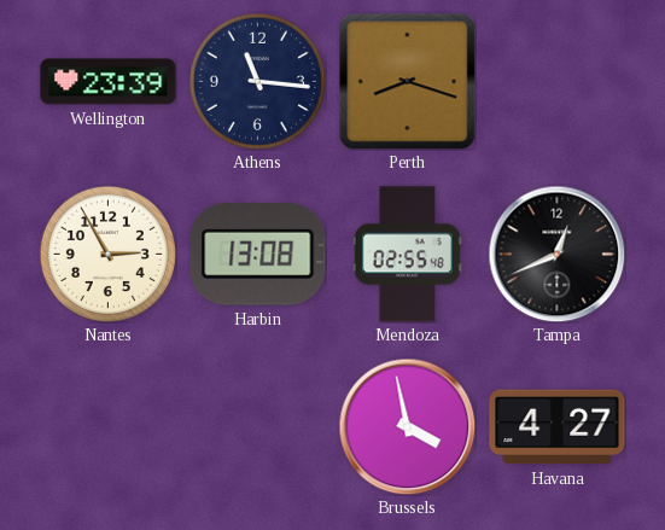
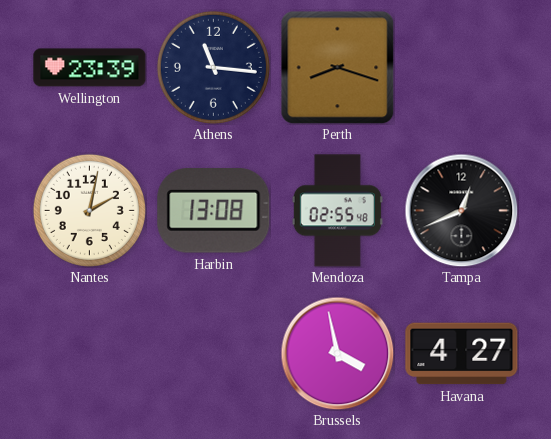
Nantes: 2:55 -> 2:02
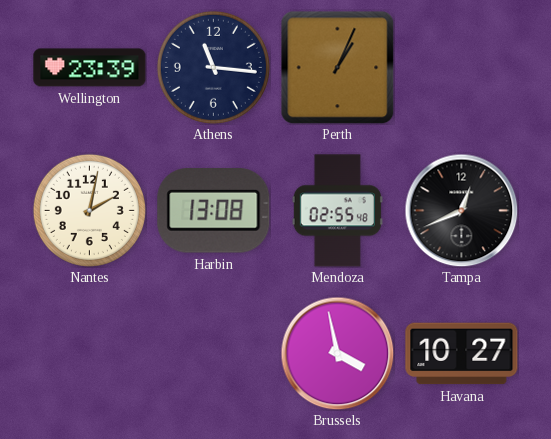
Perth: 8:18 -> 1:04
Havana: 4:27 -> 10:27
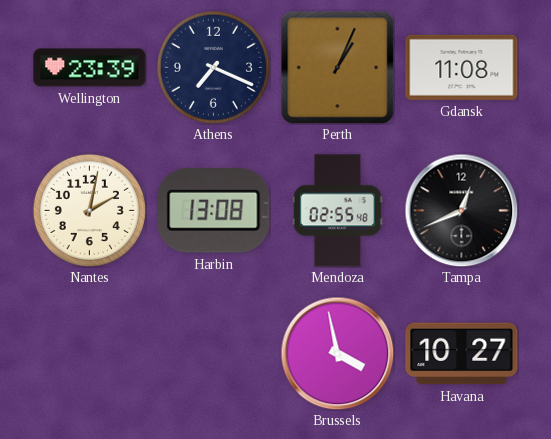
Athens: 11:16 -> 7:19
Gdansk: none -> 11:08
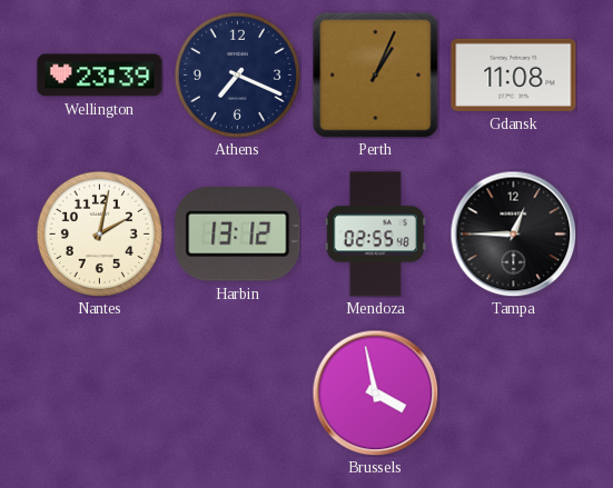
Harbin: 13:08 -> 13:12
Tampa: 12:41 -> 12:45
Havana: 10:27 -> none
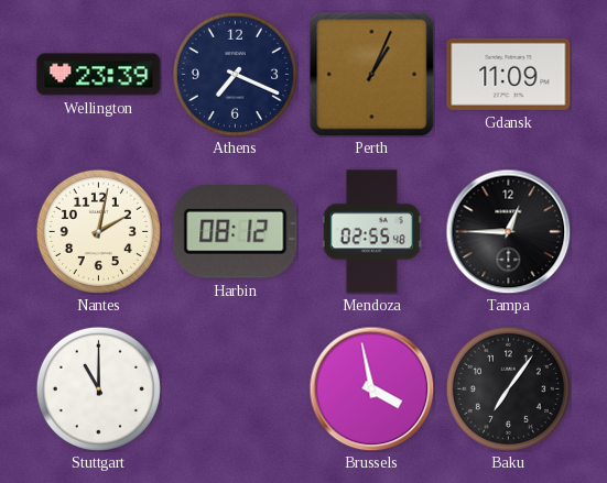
Gdansk: 11:08 -> 11:09
Harbin: 13:12 -> 08:12
Stuttgart: none -> 11:00
Baku: none -> 7:06
